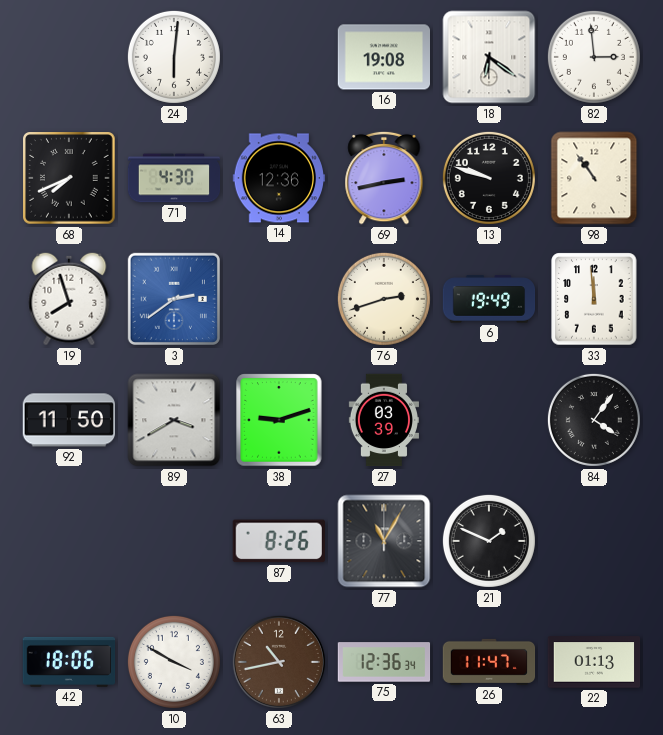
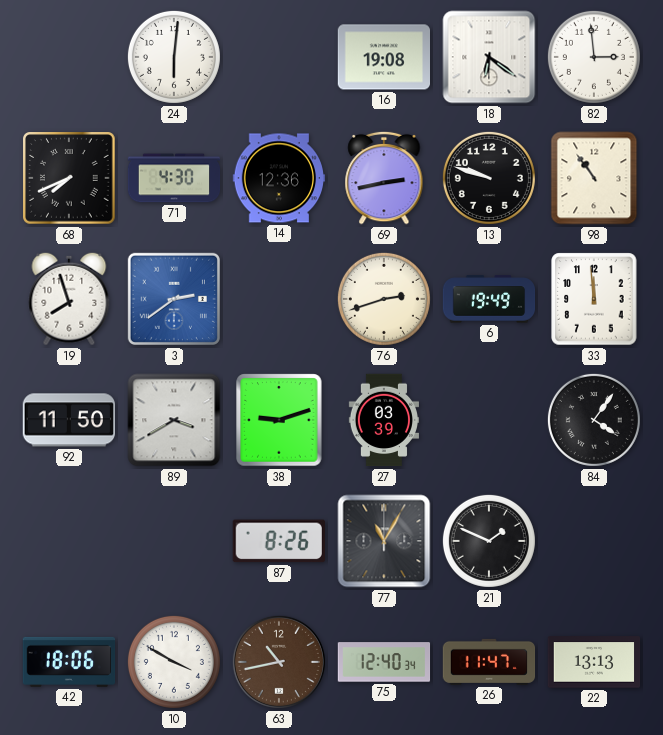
75: 12:36 -> 12:40
22: 01:13 -> 13:13
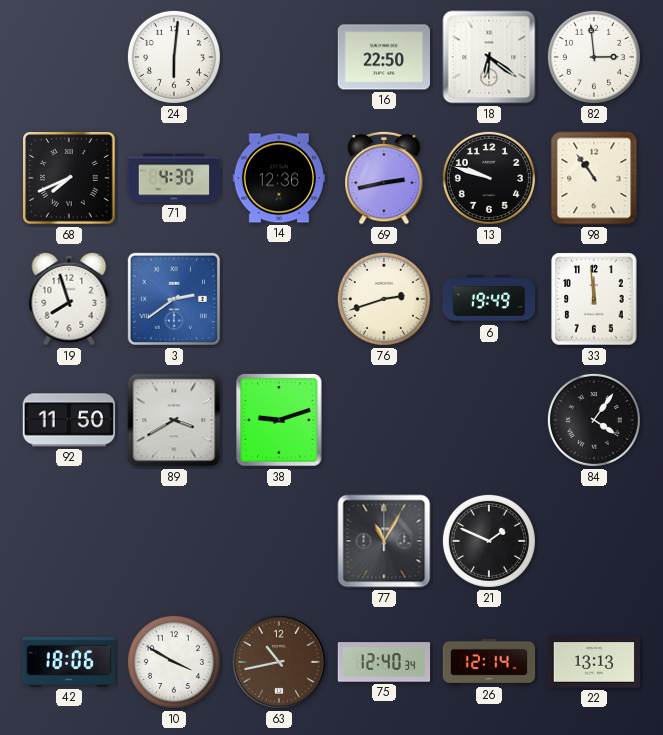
16: 19:08 -> 22:50
27: 03:39 -> none
87: 8:26 -> none
26: 11:47 -> 12:14
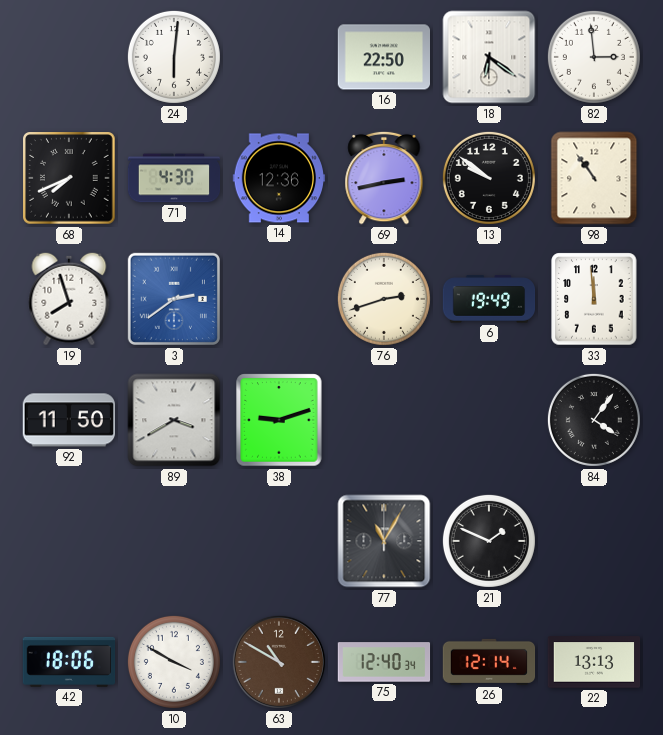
13: 9:48 -> 9:51
63: 10:43 -> 10:50
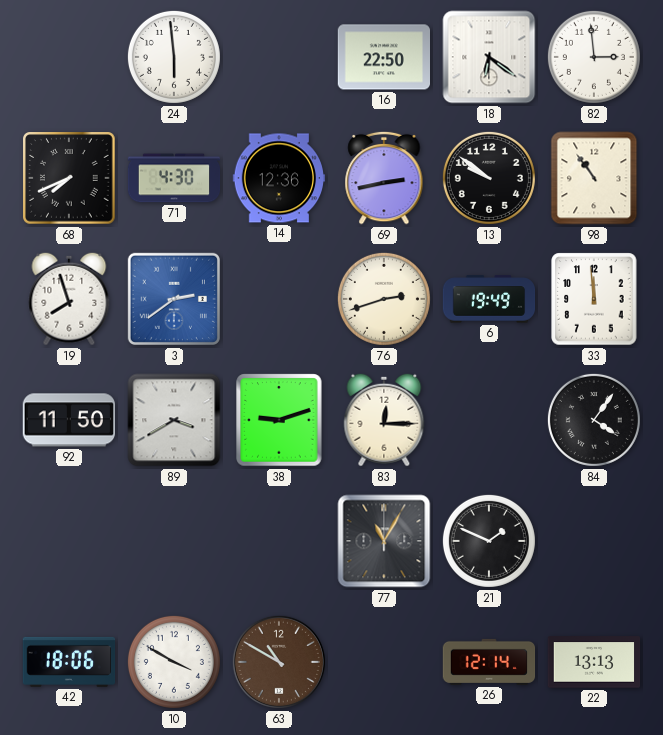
24: 6:01 -> 5:59
83: none -> 12:15
75: 12:40 -> none
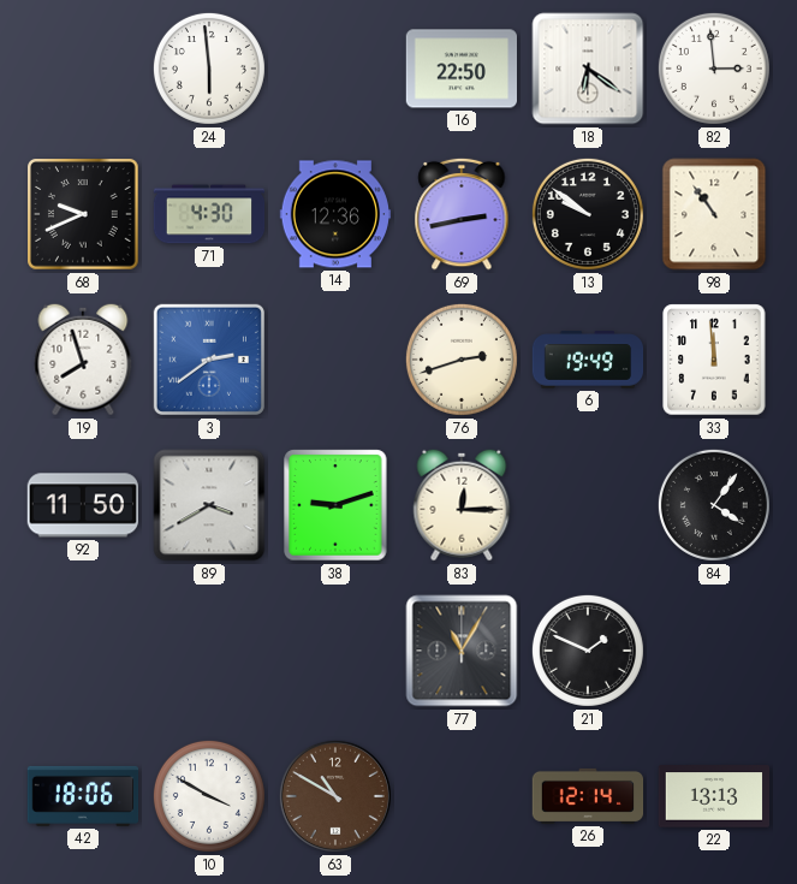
68: 7:41 -> 9:41
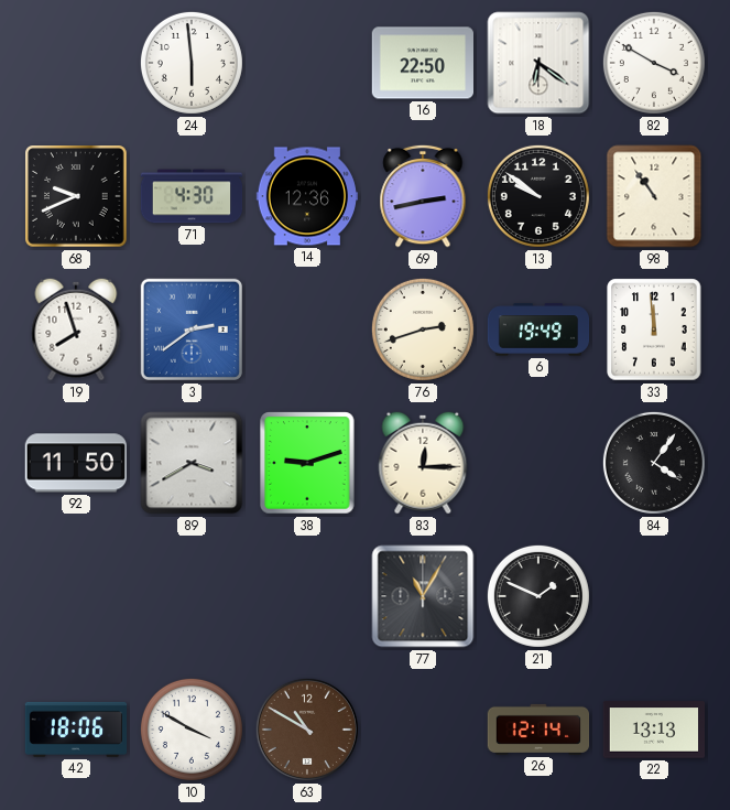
82: 2:59 -> 3:50
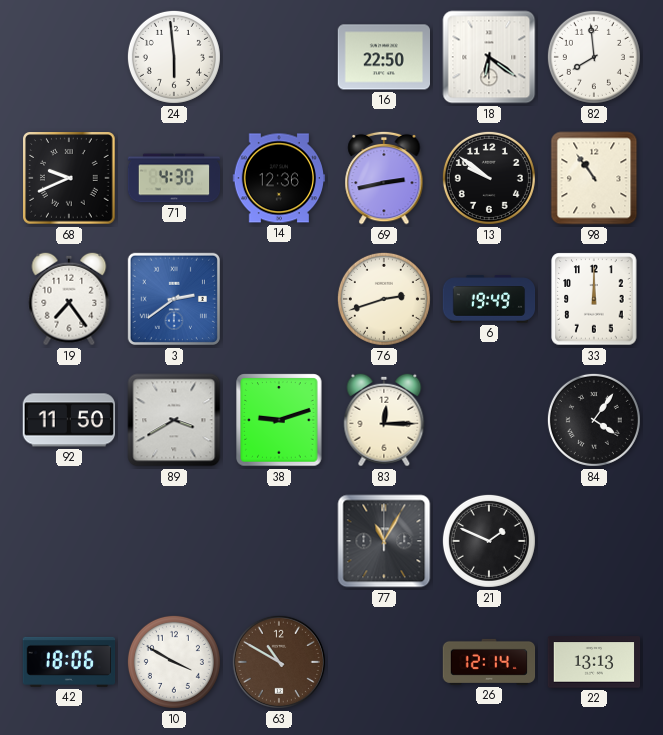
82: 3:50 -> 7:59
19: 7:57 -> 7:24
33: 11:59 -> 12:00
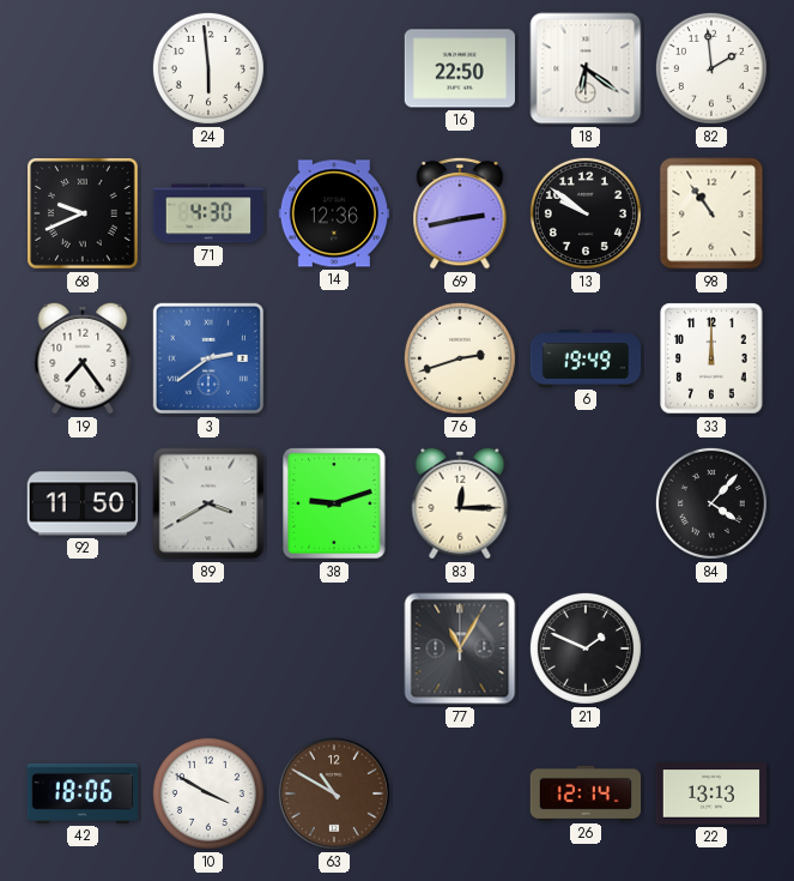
82: 7:59 -> 1:59
84: 4:06 -> 4:07
